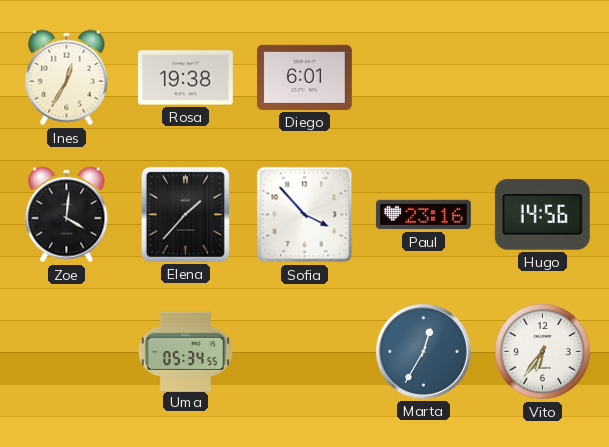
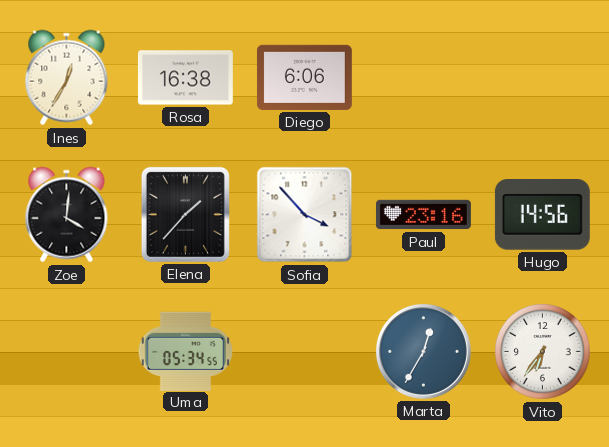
Rosa: 19:38 -> 16:38
Diego: 6:01 -> 6:06
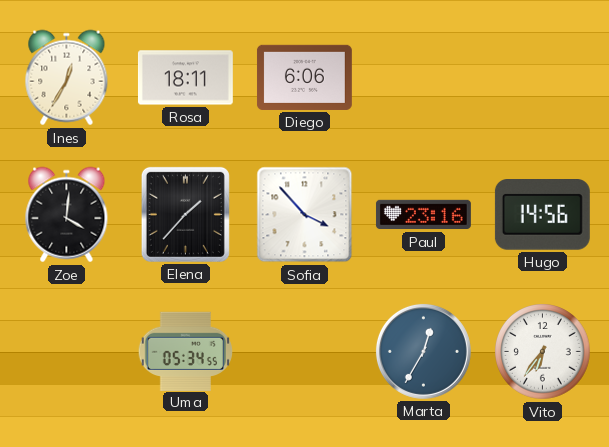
Rosa: 16:38 -> 18:11
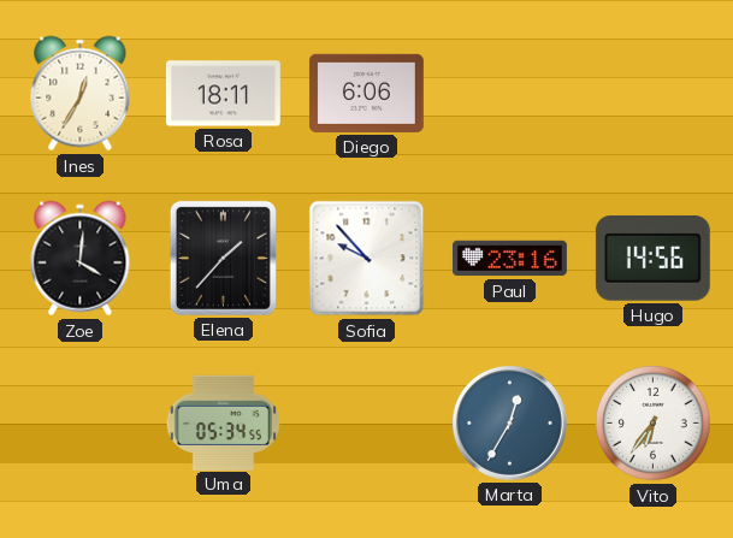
Sofia: 3:53 -> 9:53
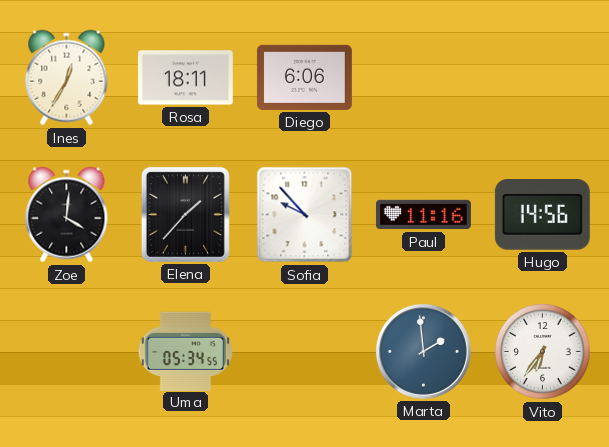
Paul: 23:16 -> 11:16
Marta: 12:35 -> 1:59
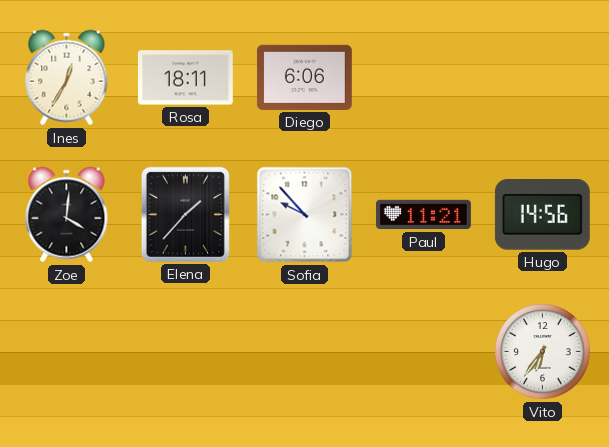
Paul: 11:16 -> 11:21
Uma: 05:34 -> none
Marta: 1:59 -> none
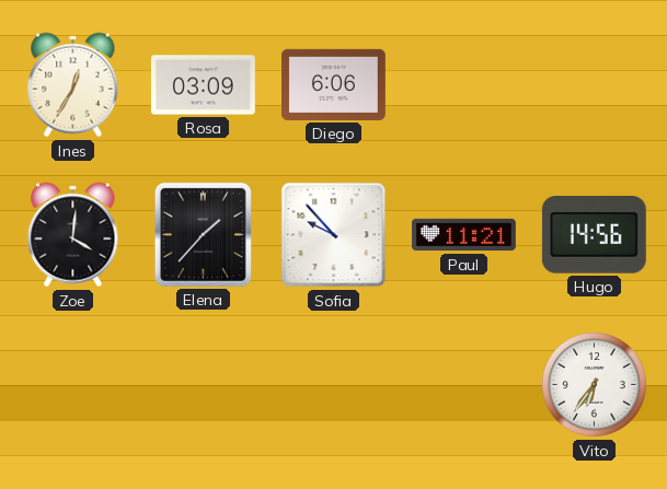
Rosa: 18:11 -> 03:09
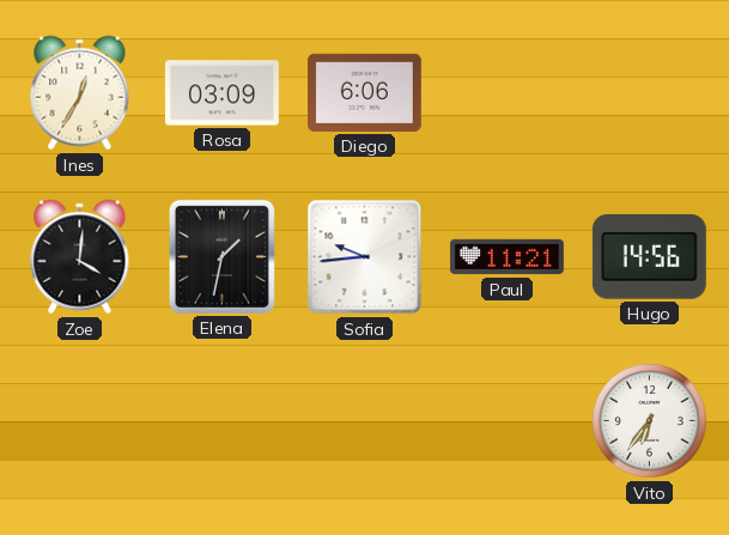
Elena: 1:37 -> 1:32
Sofia: 9:53 -> 9:44
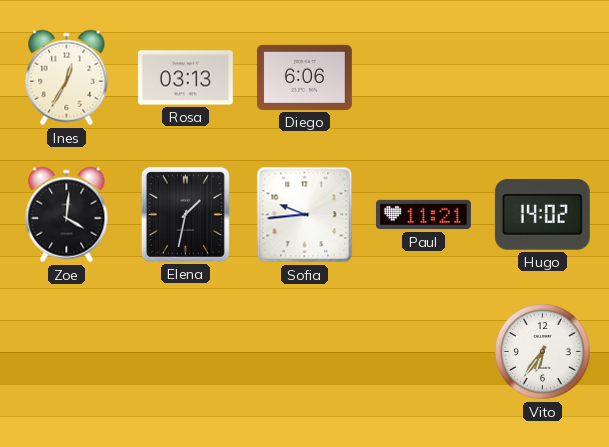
Rosa: 03:09 -> 03:13
Hugo: 14:56 -> 14:02
